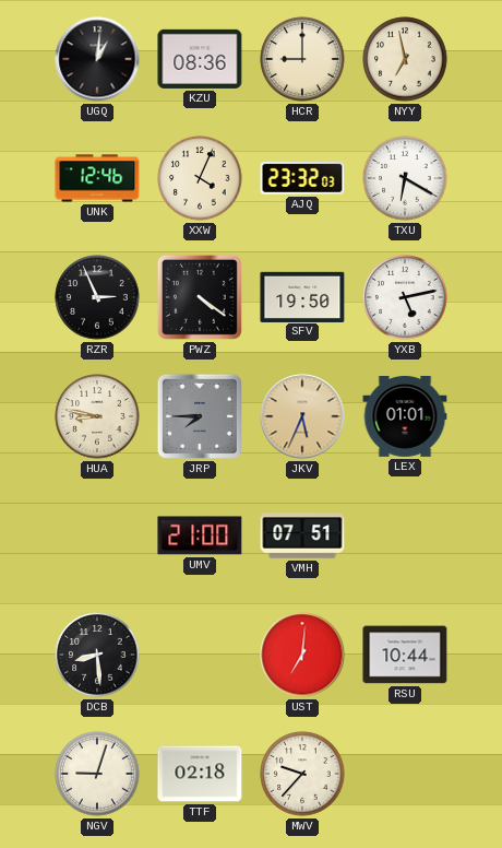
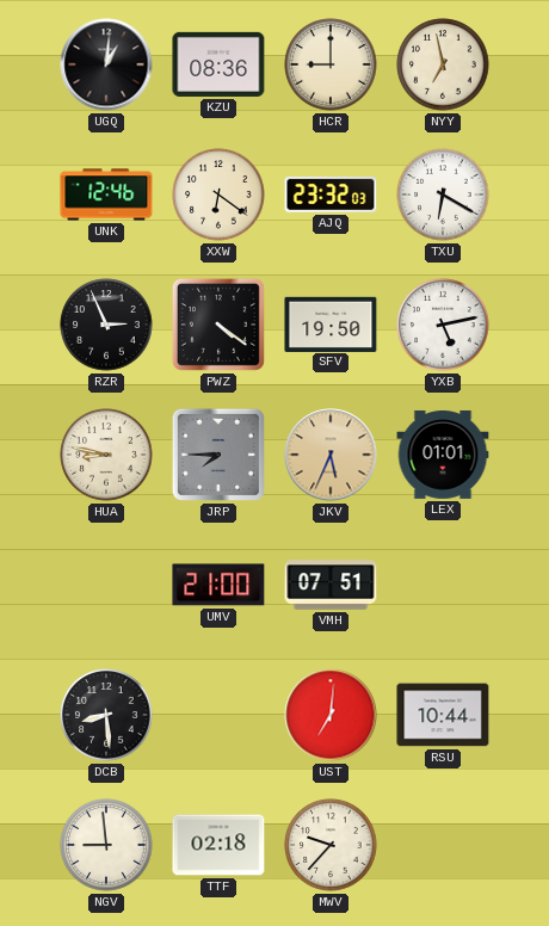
XXW: 4:04 -> 6:21
NGV: 9:03 -> 8:59
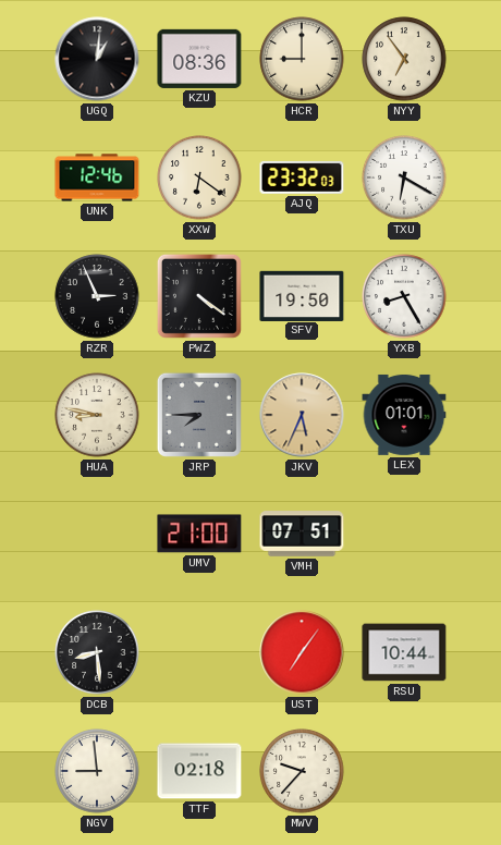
NYY: 6:58 -> 6:54
YXB: 5:13 -> 8:25
UST: 7:01 -> 7:06
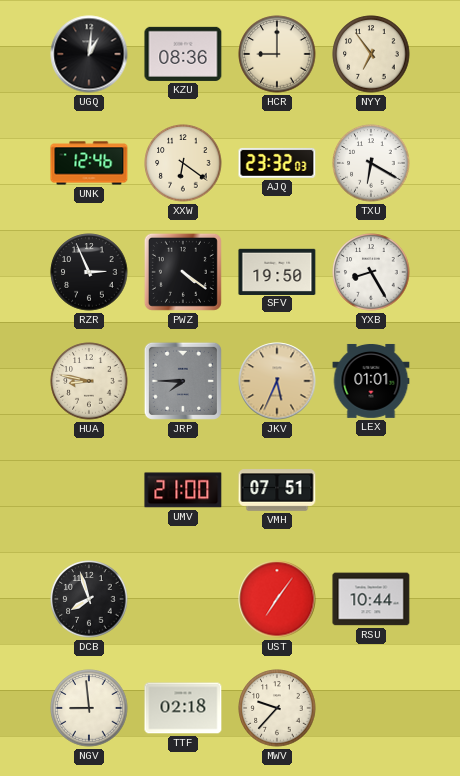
DCB: 8:29 -> 7:57
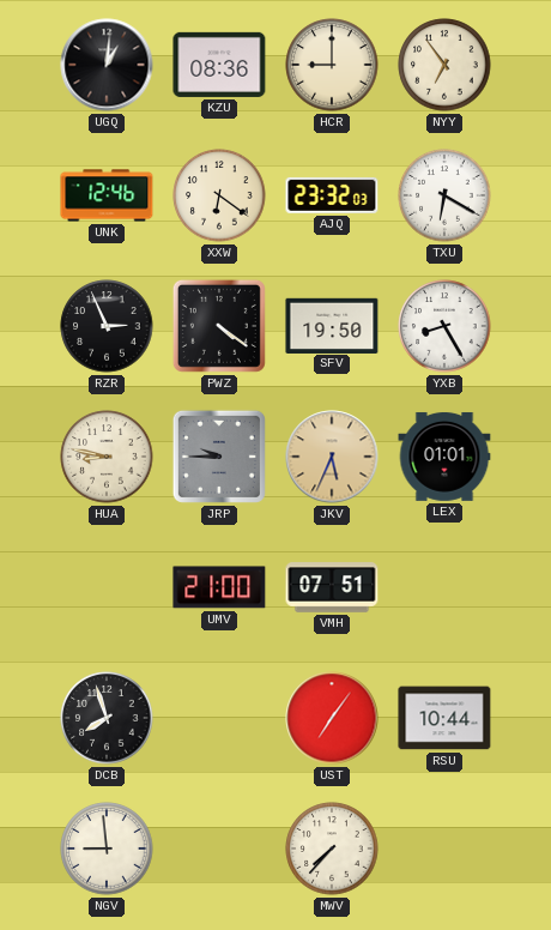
JRP: 7:45 -> 9:45
TTF: 02:18 -> none
MWV: 9:37 -> 7:37
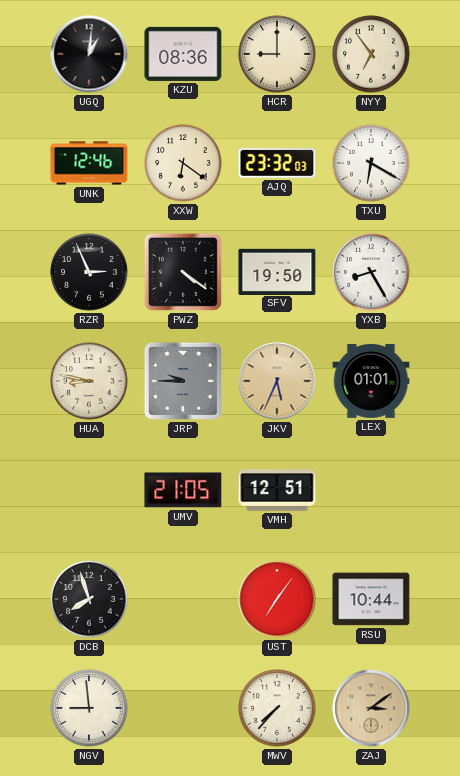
UMV: 21:00 -> 21:05
VMH: 07:51 -> 12:51
ZAJ: none -> 3:09
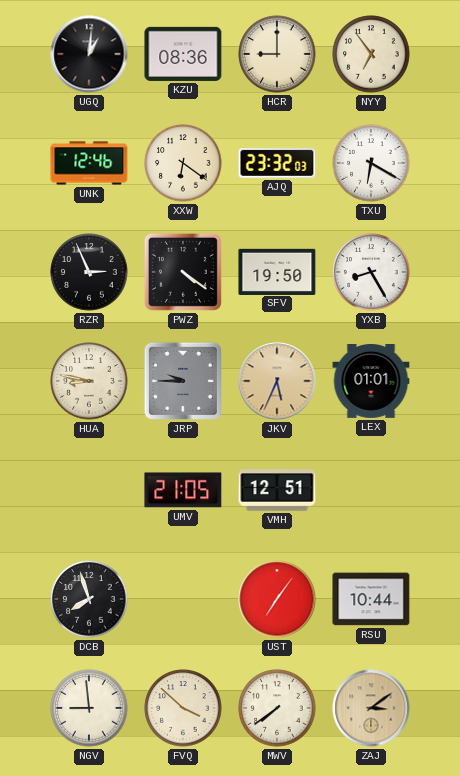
FVQ: none -> 3:52
MWV: 7:37 -> 7:39
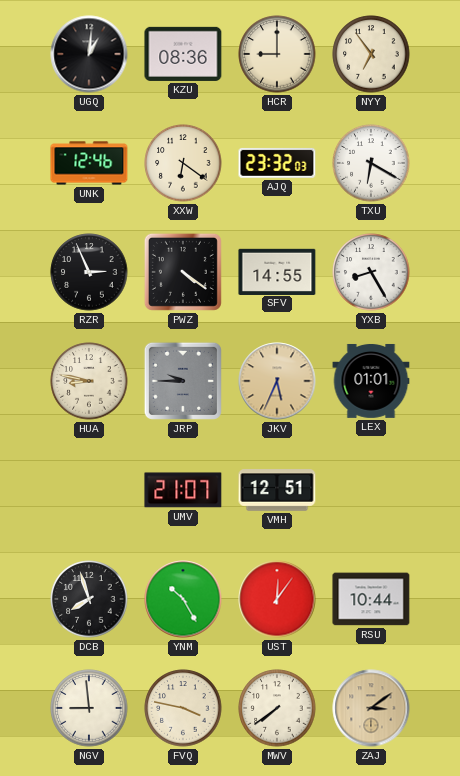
SFV: 19:50 -> 14:55
UMV: 21:05 -> 21:07
YNM: none -> 10:25
UST: 7:06 -> 12:06
FVQ: 3:52 -> 3:47
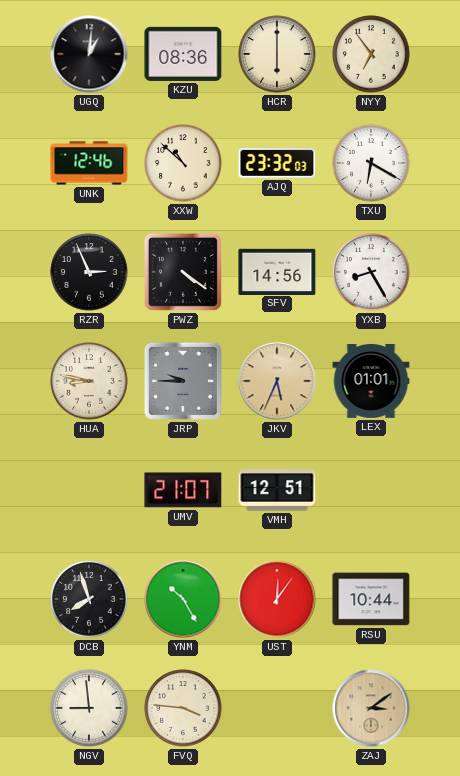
HCR: 9:00 -> 6:00
XXW: 6:21 -> 10:52
SFV: 14:55 -> 14:56
FVQ: 3:47 -> 3:46
MWV: 7:39 -> none
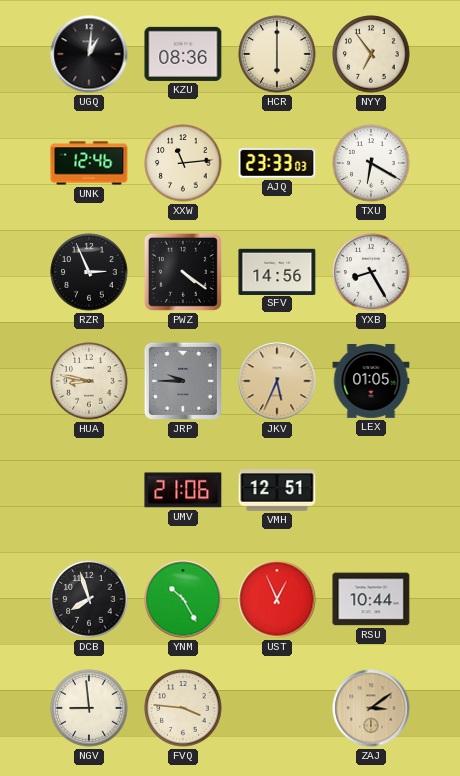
XXW: 10:52 -> 11:14
AJQ: 23:32 -> 23:33
LEX: 01:01 -> 01:05
UMV: 21:07 -> 21:06
UST: 12:06 -> 12:56
